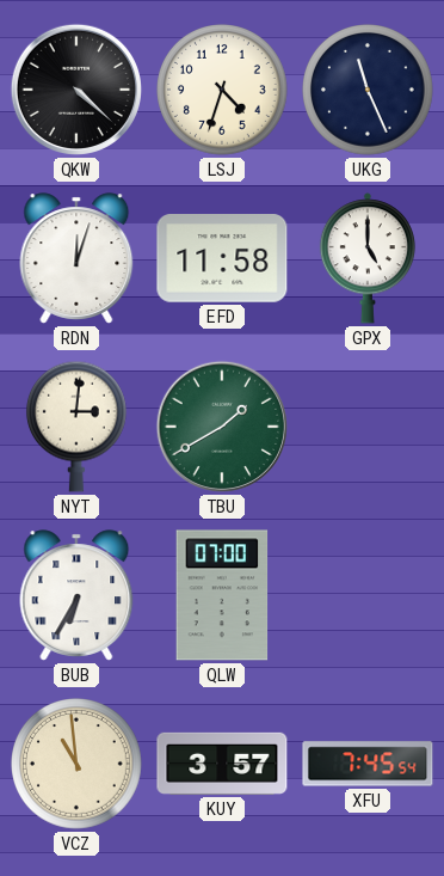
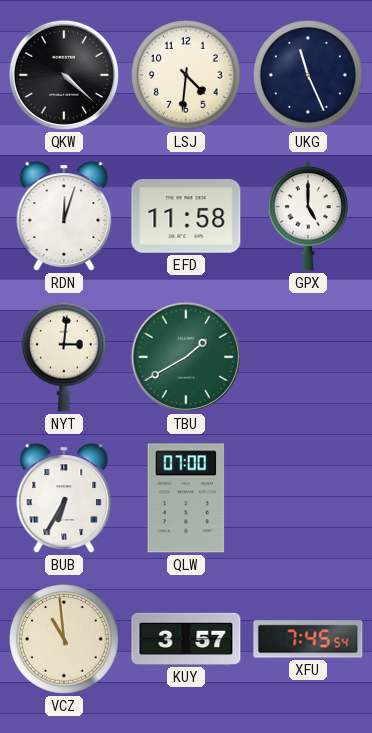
LSJ: 4:33 -> 4:31
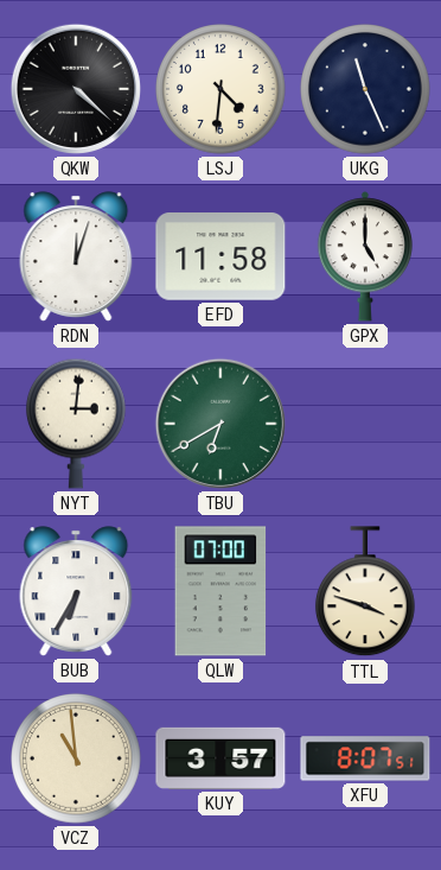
TBU: 1:40 -> 6:40
TTL: none -> 3:48
XFU: 7:45 -> 8:07
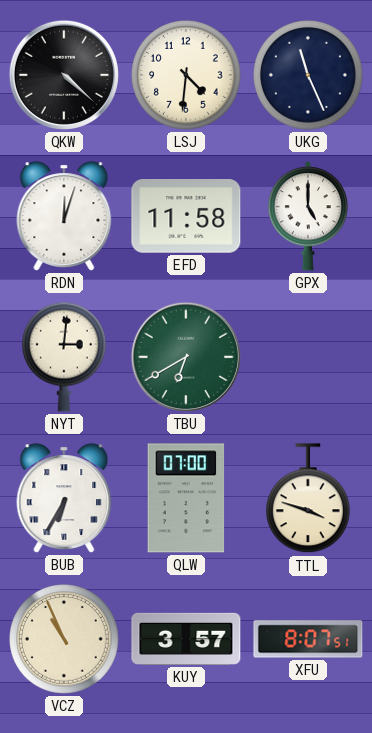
VCZ: 10:59 -> 10:56
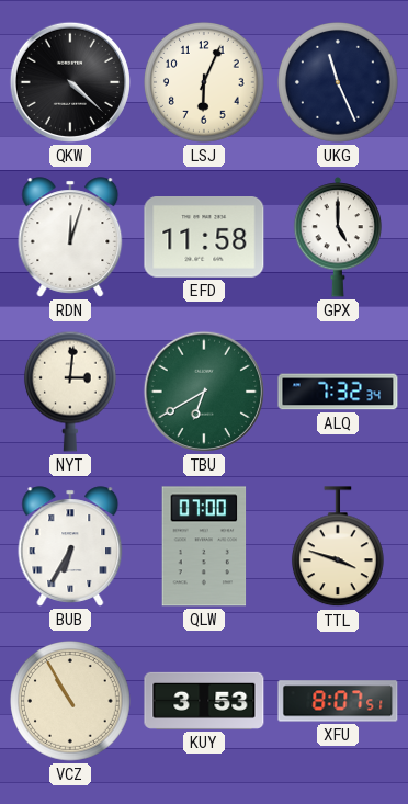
LSJ: 4:31 -> 6:04
ALQ: none -> 7:32
VCZ: 10:56 -> 10:55
KUY: 3:57 -> 3:53
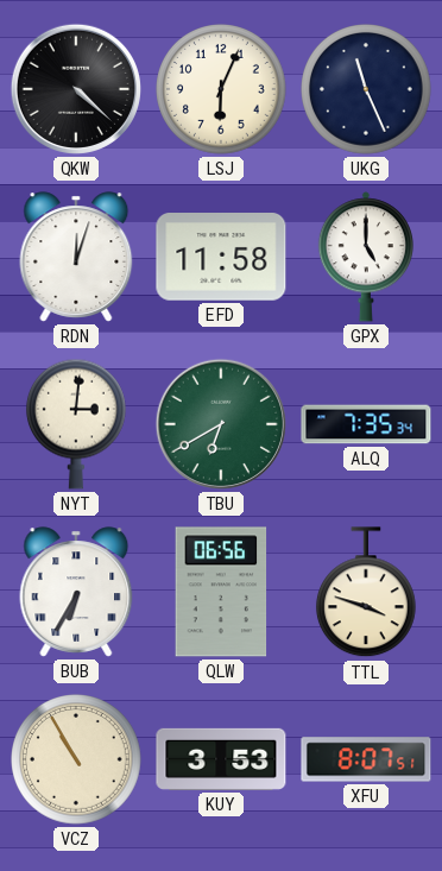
ALQ: 7:32 -> 7:35
QLW: 07:00 -> 06:56
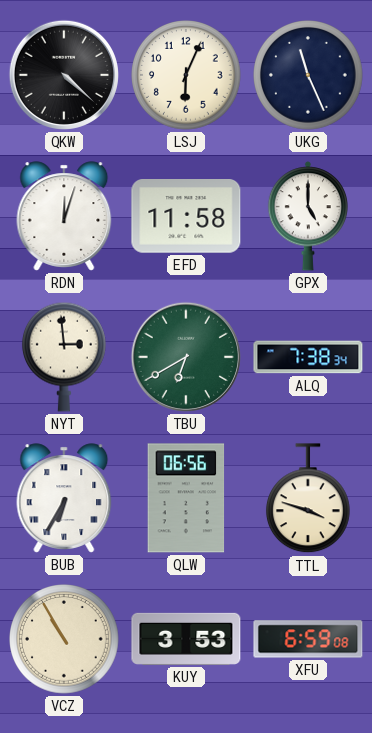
NYT: 3:01 -> 2:59
ALQ: 7:35 -> 7:38
XFU: 8:07 -> 6:59
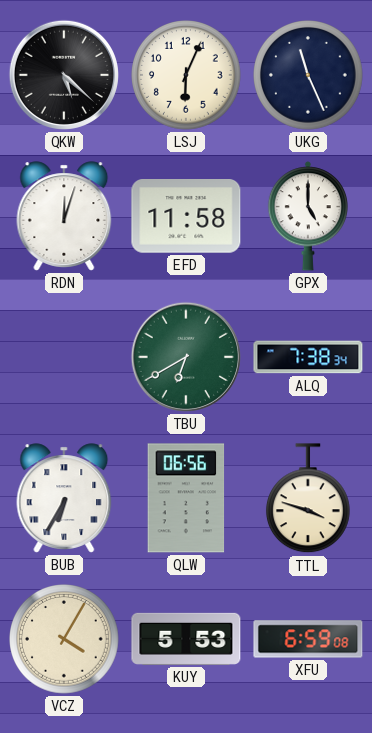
QKW: 4:22 -> 5:22
NYT: 2:59 -> none
VCZ: 10:55 -> 4:05
KUY: 3:53 -> 5:53
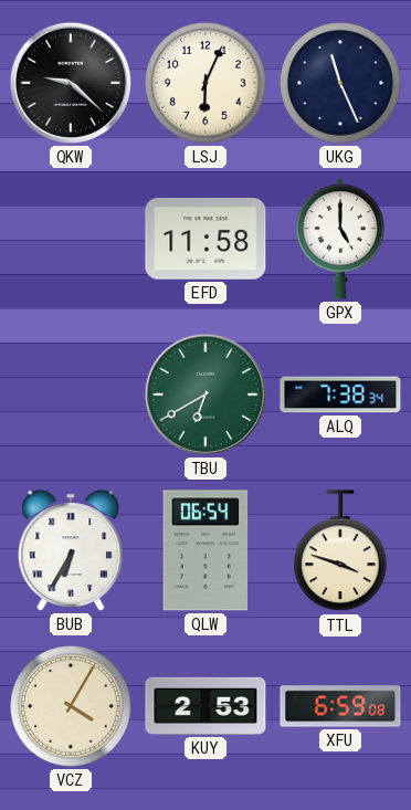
QKW: 5:22 -> 9:22
RDN: 12:03 -> none
QLW: 06:56 -> 06:54
KUY: 5:53 -> 2:53
